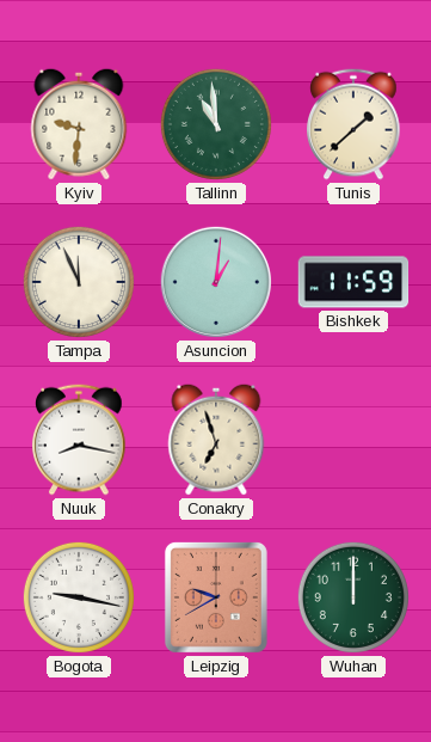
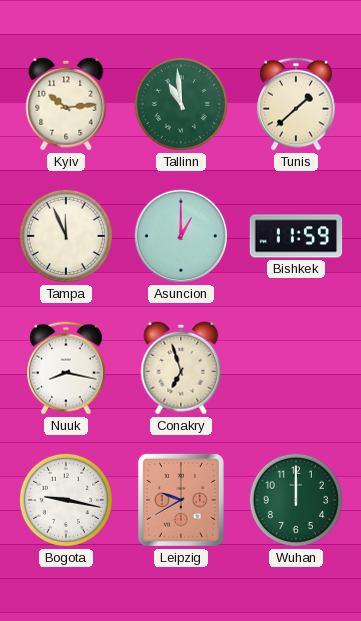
Kyiv: 9:31 -> 10:14
Asuncion: 1:01 -> 1:00
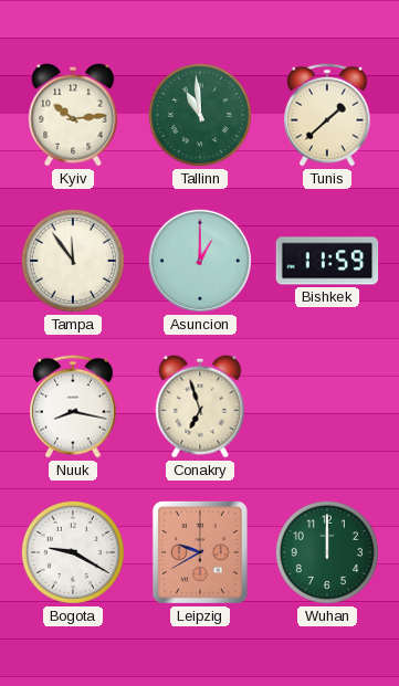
Tampa: 11:56 -> 11:54
Bogota: 9:17 -> 9:20
